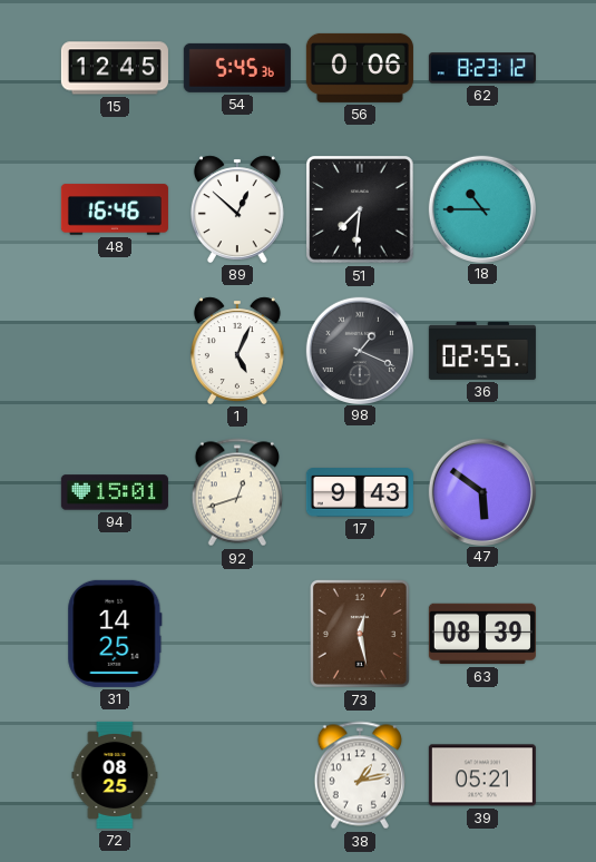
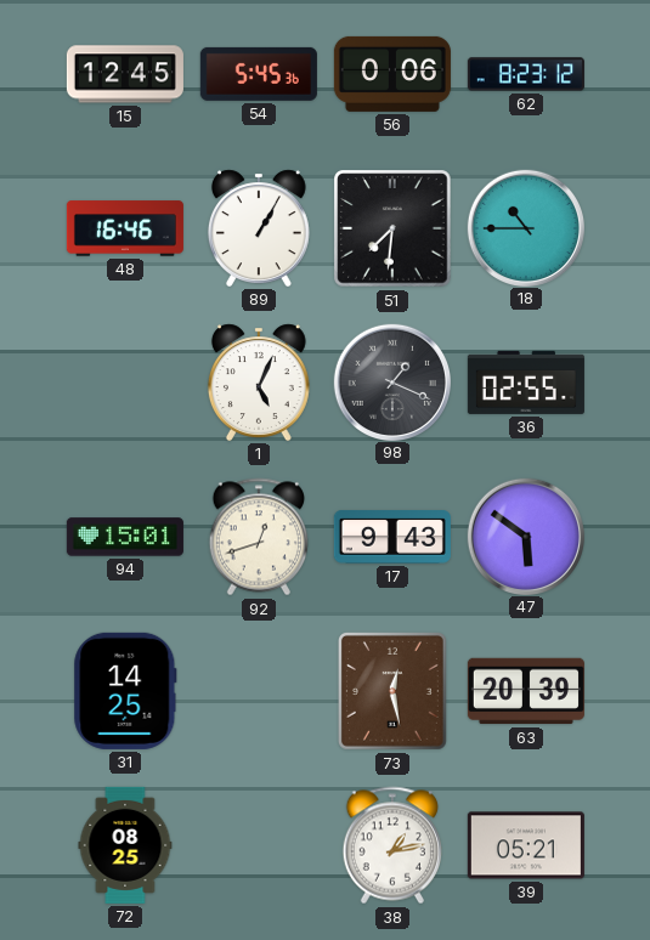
89: 12:52 -> 1:05
63: 08:39 -> 20:39
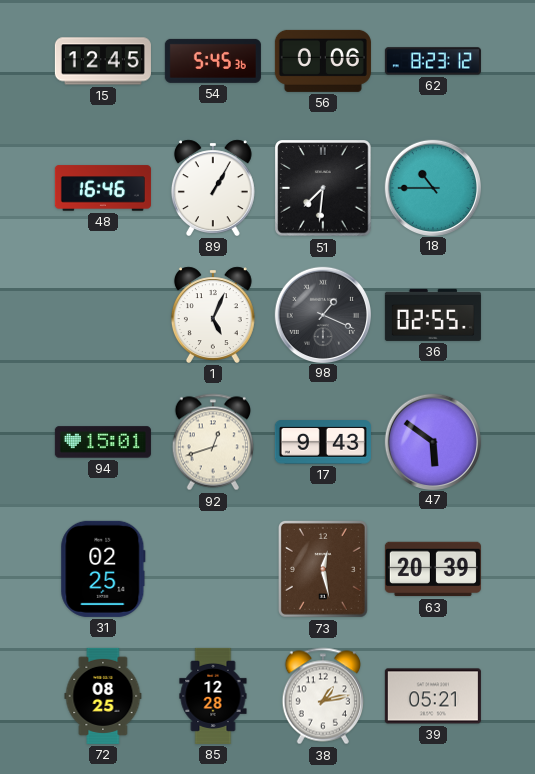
31: 14:25 -> 02:25
85: none -> 12:28
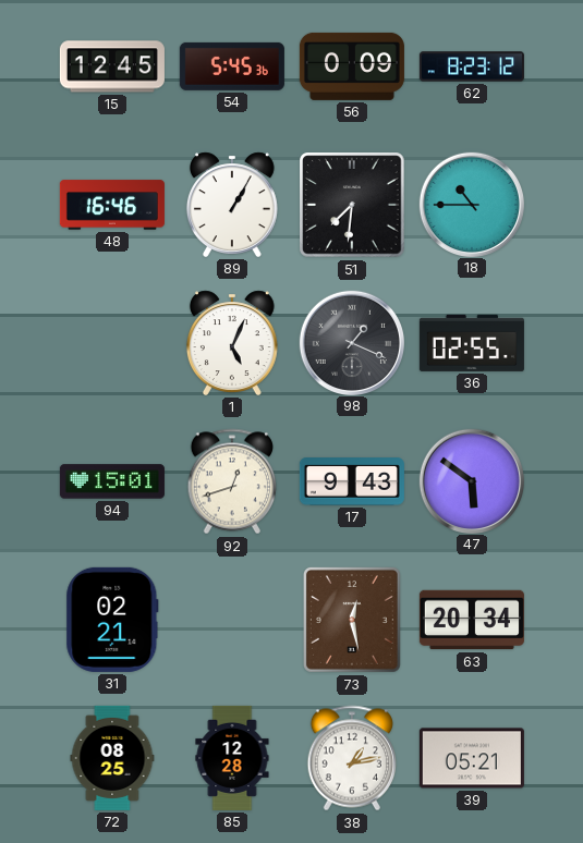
56: 0:06 -> 0:09
31: 02:25 -> 02:21
63: 20:39 -> 20:34
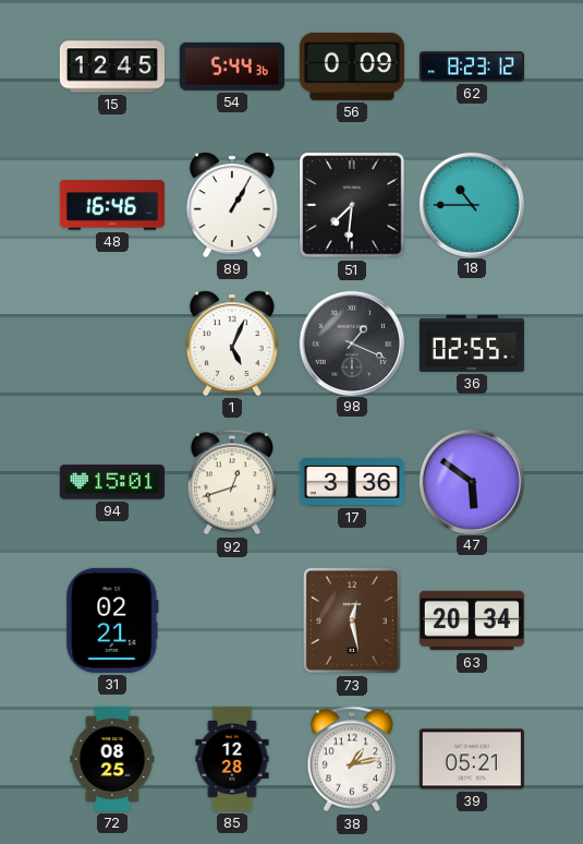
54: 5:45 -> 5:44
17: 9:43 -> 3:36
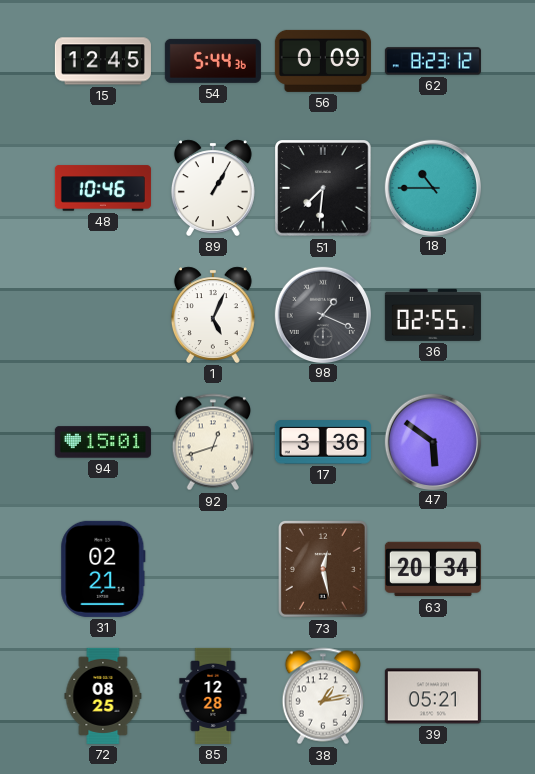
48: 16:46 -> 10:46
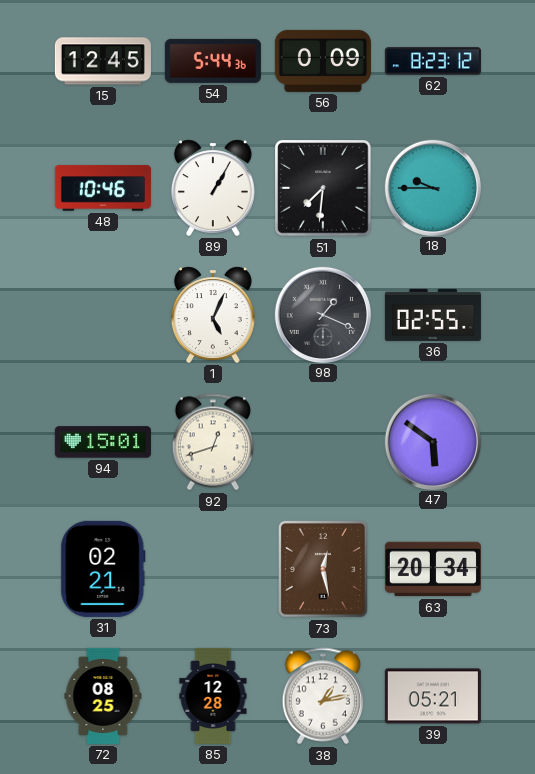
18: 10:45 -> 9:45
17: 3:36 -> none
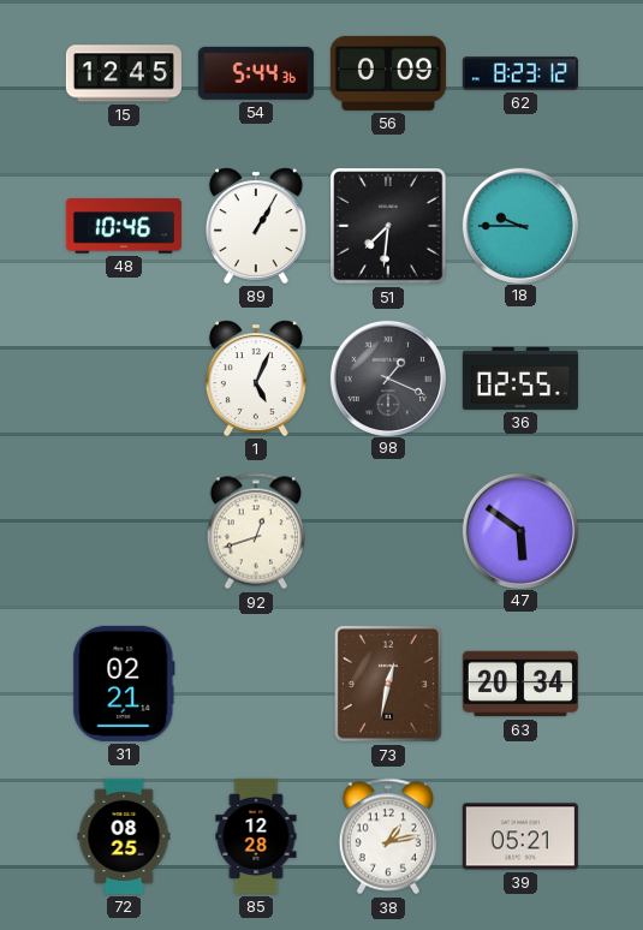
94: 15:01 -> none
73: 12:28 -> 12:32
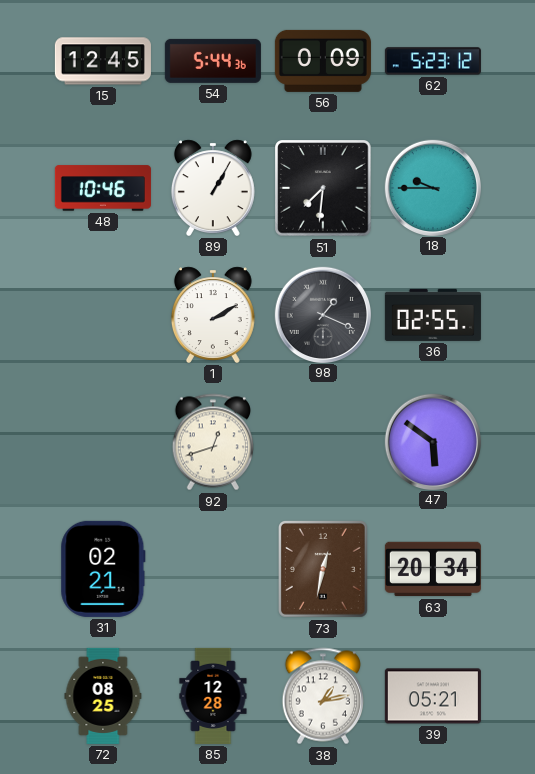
62: 8:23 -> 5:23
1: 5:04 -> 2:10
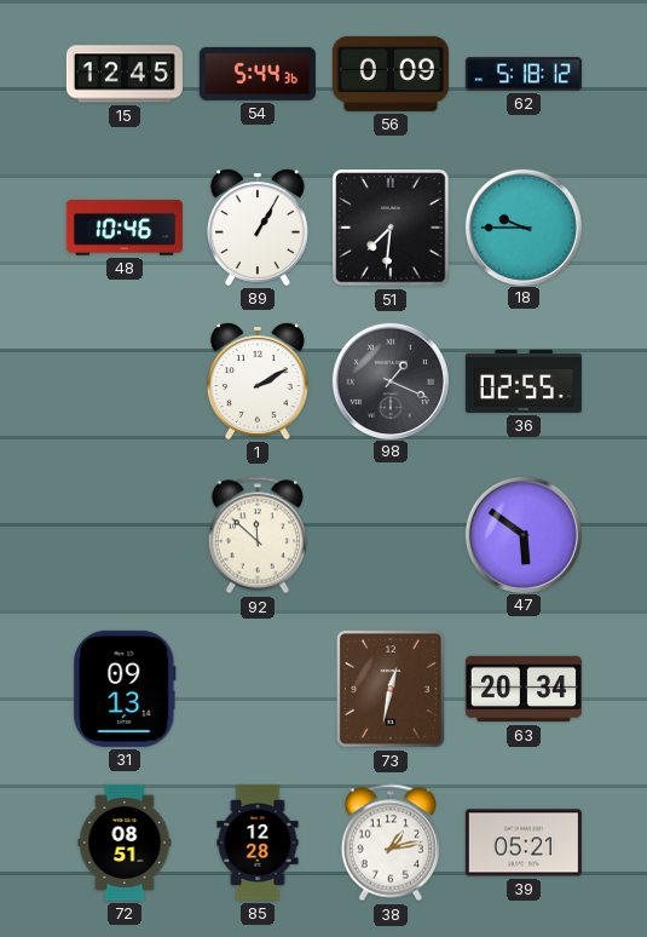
62: 5:23 -> 5:18
92: 12:42 -> 11:52
31: 02:21 -> 09:13
72: 08:25 -> 08:51
